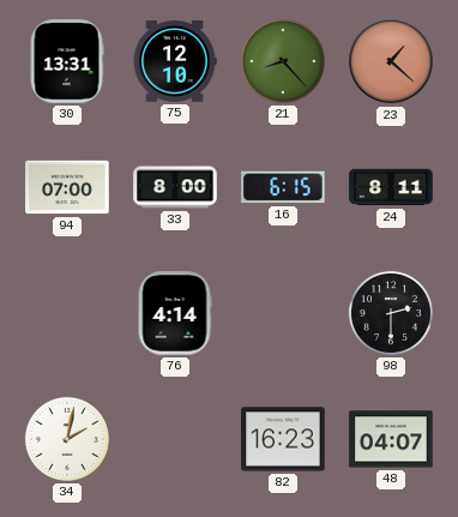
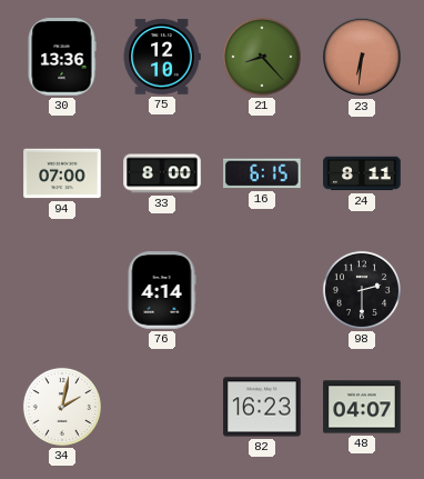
30: 13:31 -> 13:36
23: 1:22 -> 6:31
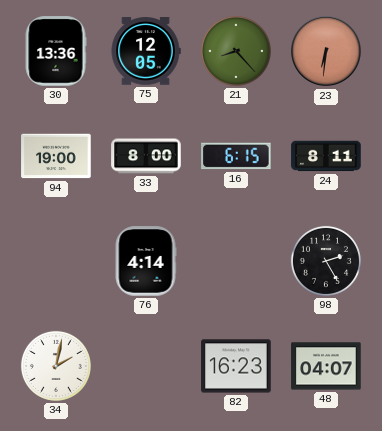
75: 12:10 -> 12:05
94: 07:00 -> 19:00
98: 2:30 -> 2:25
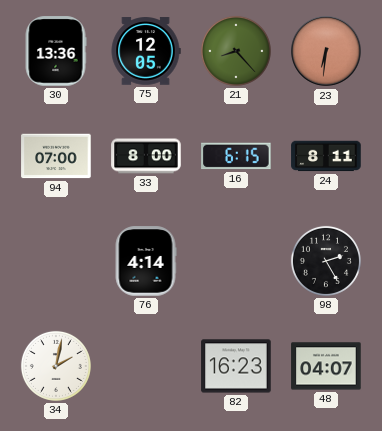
94: 19:00 -> 07:00
